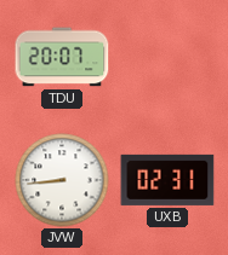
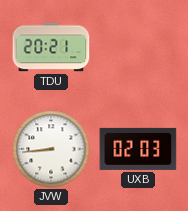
TDU: 20:07 -> 20:21
UXB: 02:31 -> 02:03
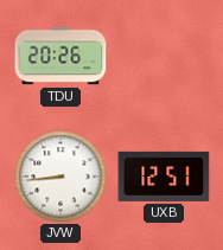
TDU: 20:21 -> 20:26
UXB: 02:03 -> 12:51
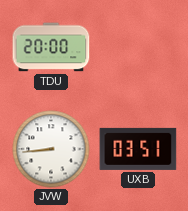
TDU: 20:26 -> 20:00
UXB: 12:51 -> 03:51
